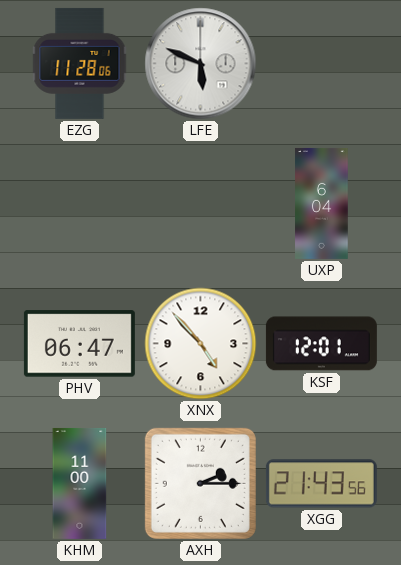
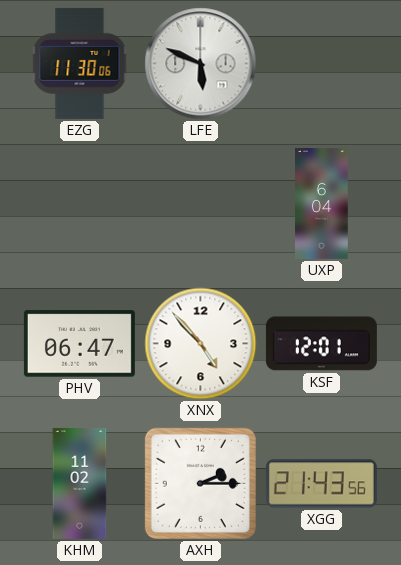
EZG: 11:28 -> 11:30
KHM: 11:00 -> 11:02
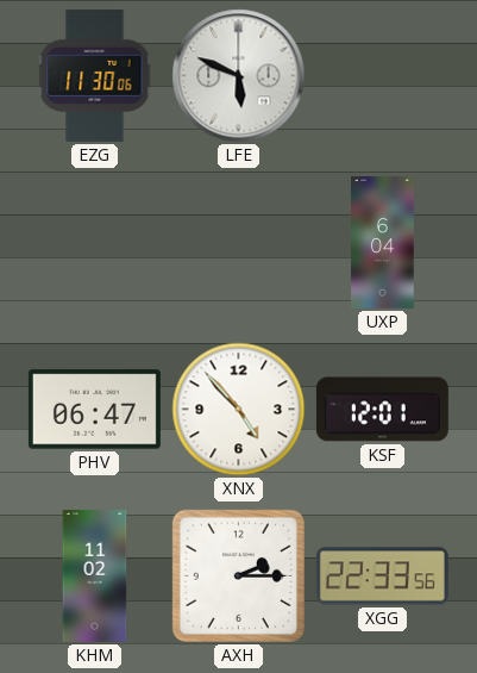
XGG: 21:43 -> 22:33
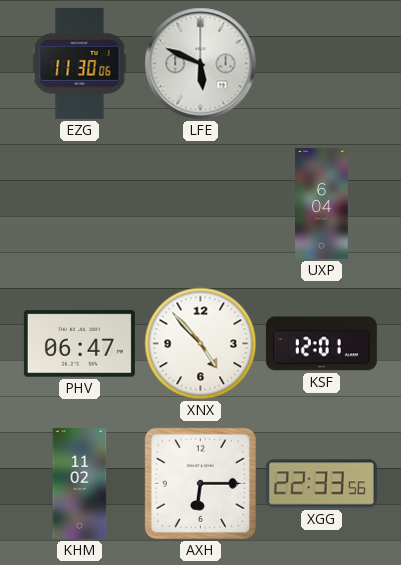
AXH: 2:15 -> 6:15
